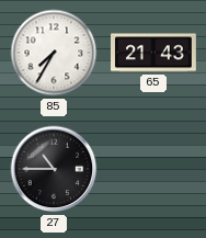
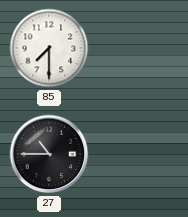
85: 7:35 -> 7:30
65: 21:43 -> none
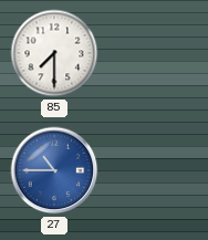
27 dial: black -> blue
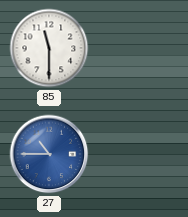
85: 7:30 -> 11:30
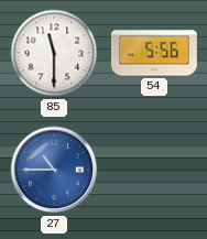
54: none -> 5:56
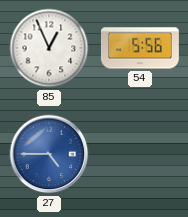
85: 11:30 -> 12:56
27: 10:45 -> 4:45
